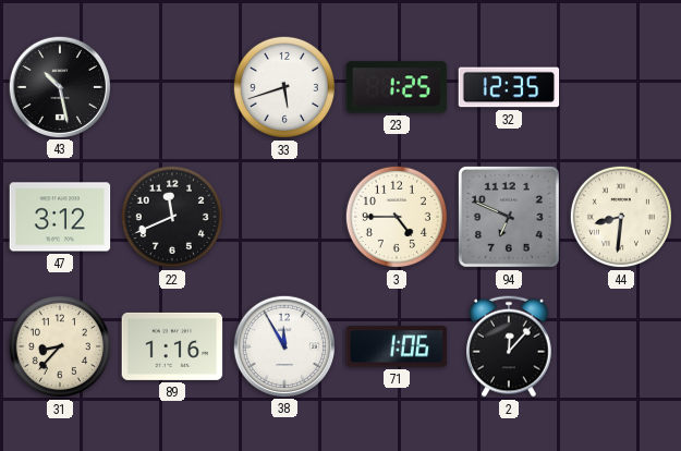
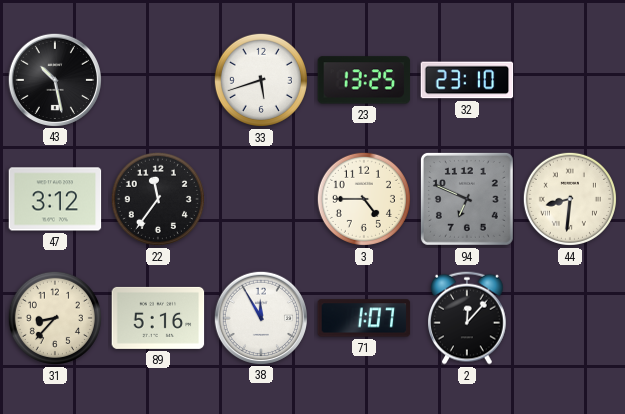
23: 1:25 -> 13:25
32: 12:35 -> 23:10
22: 11:41 -> 11:36
89: 1:16 -> 5:16
71: 1:06 -> 1:07
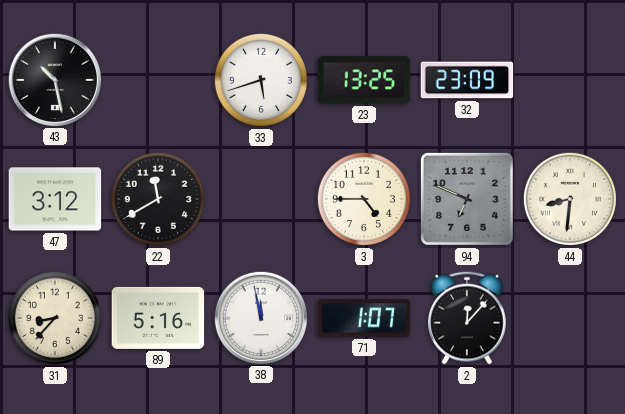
32: 23:10 -> 23:09
22: 11:36 -> 11:40
38: 11:55 -> 11:58
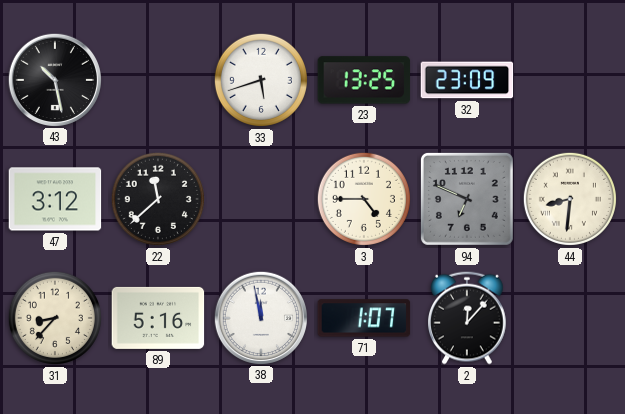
22: 11:40 -> 11:38
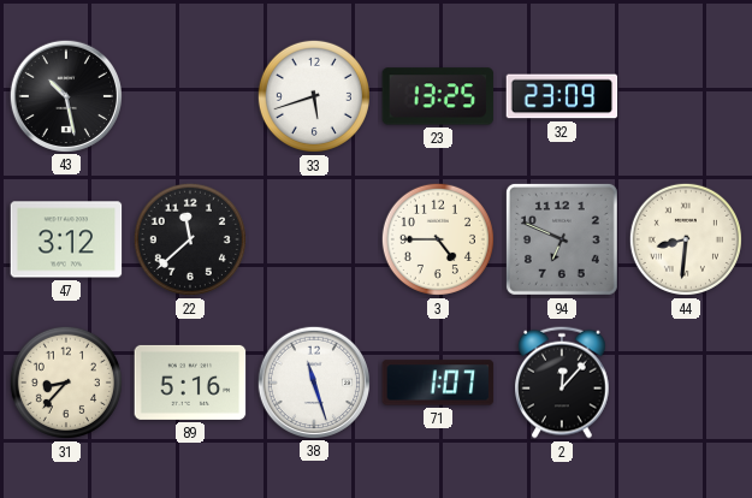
38: 11:58 -> 11:27
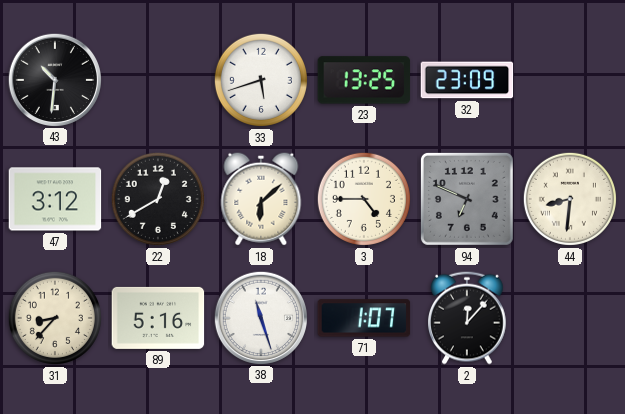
43: 10:28 -> 10:31
22: 11:38 -> 12:40
18: none -> 6:08
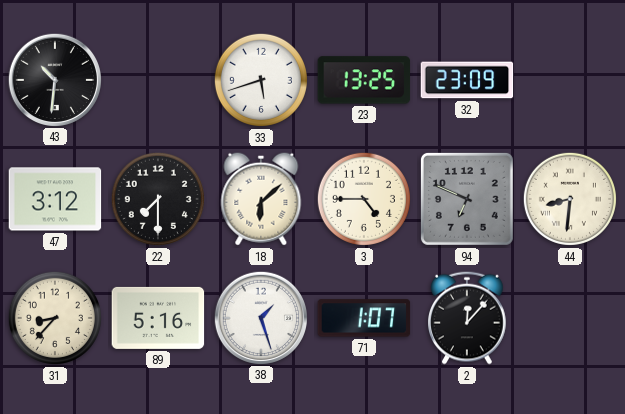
22: 12:40 -> 7:30
38: 11:27 -> 1:27
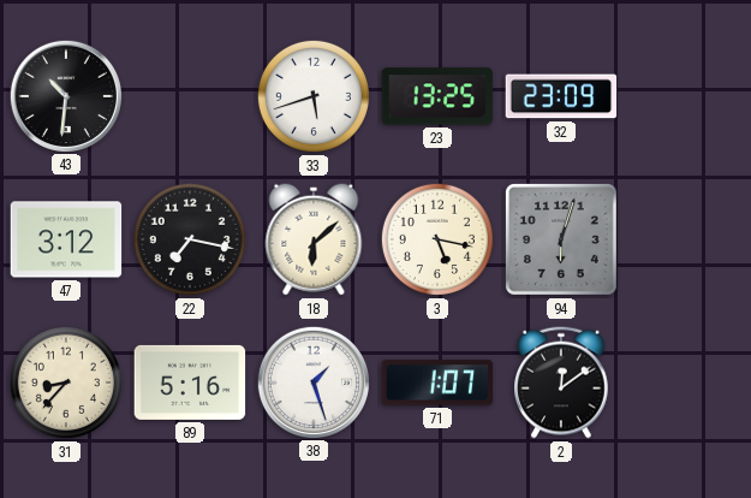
22: 7:30 -> 7:17
3: 4:45 -> 5:17
94: 6:49 -> 6:03
44: 8:31 -> none
2: 12:07 -> 12:09
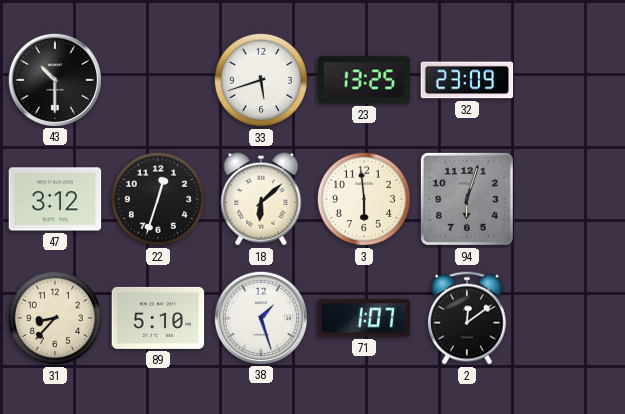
43: 10:31 -> 10:30
22: 7:17 -> 12:33
3: 5:17 -> 5:59
89: 5:16 -> 5:10
